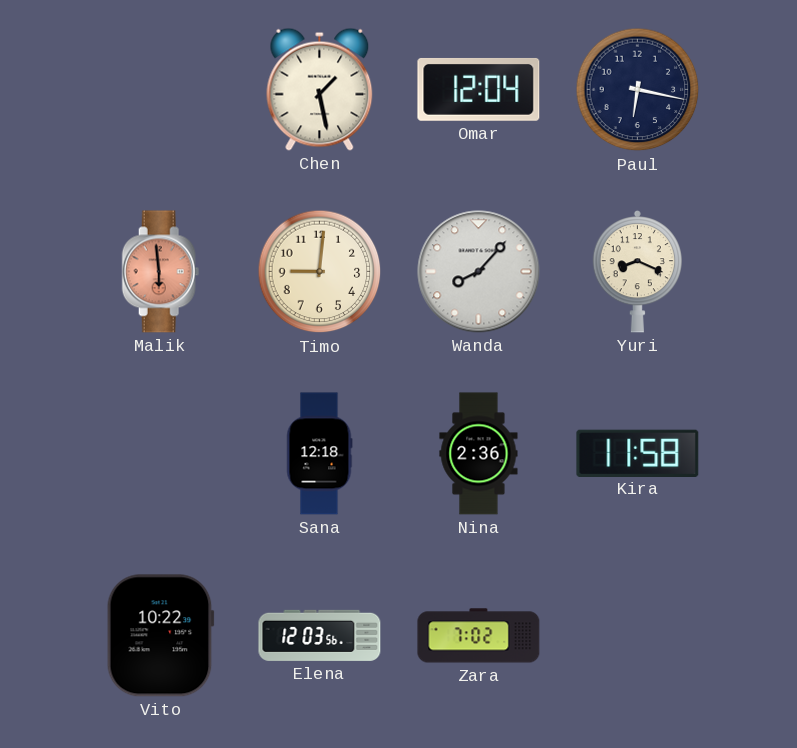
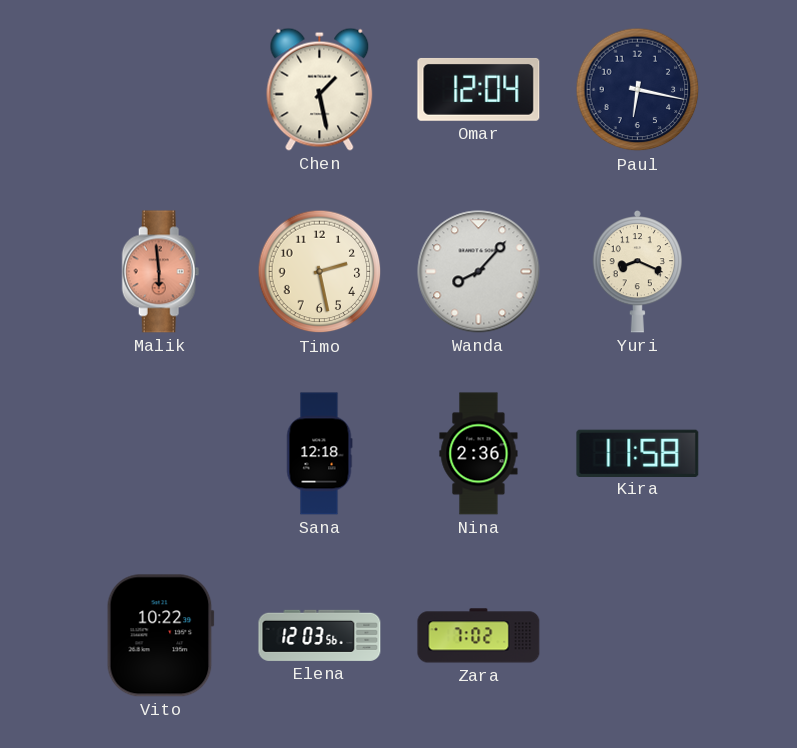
Timo: 9:01 -> 2:28
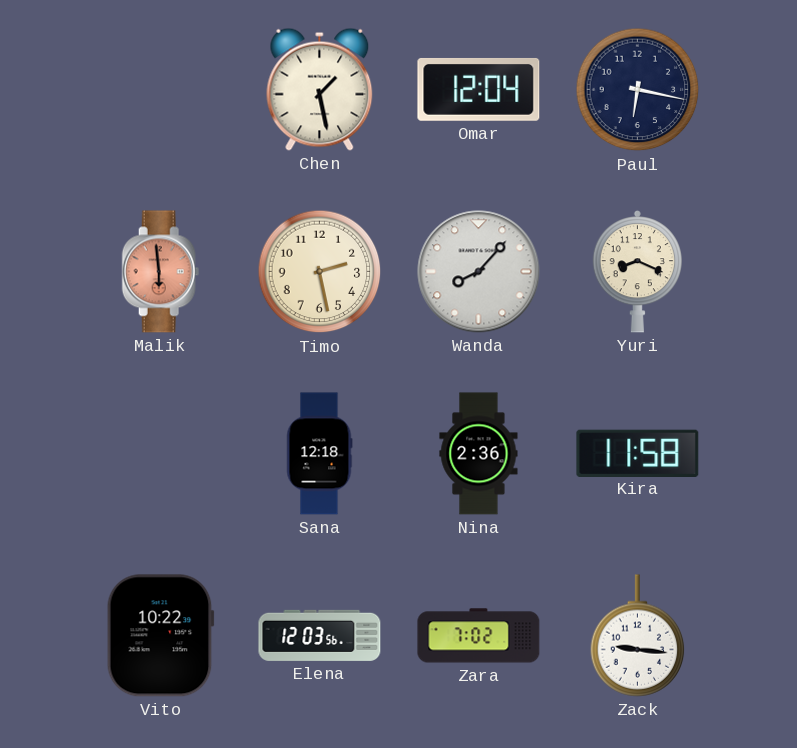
Zack: none -> 9:16
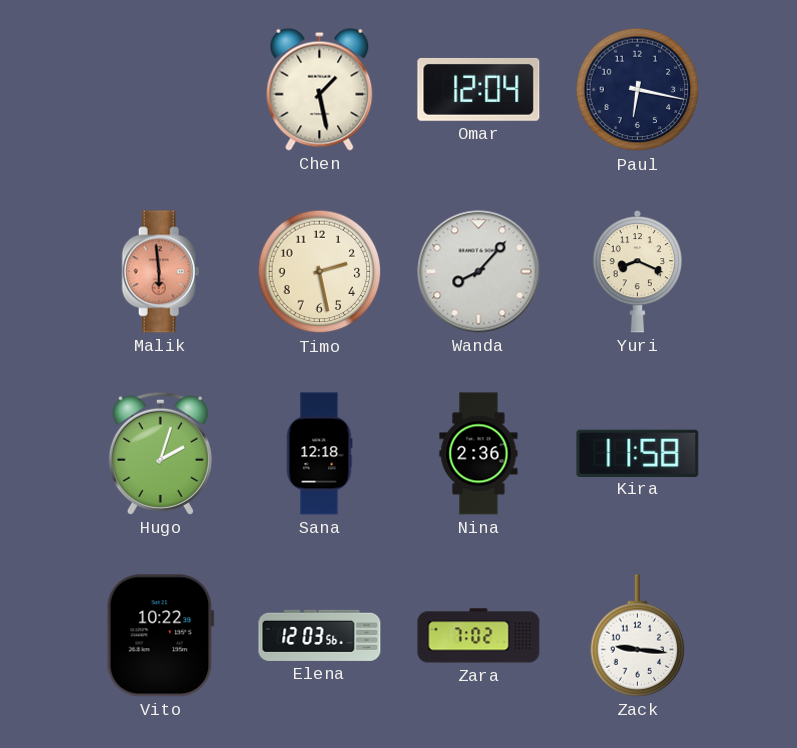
Hugo: none -> 2:03
